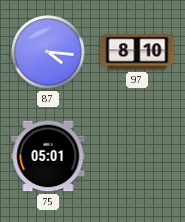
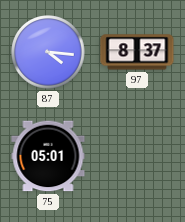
97: 8:10 -> 8:37
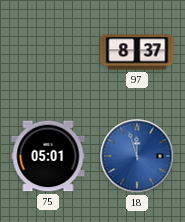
87: 4:16 -> none
18: none -> 11:57
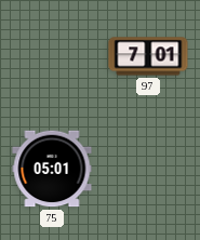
97: 8:37 -> 7:01
18: 11:57 -> none
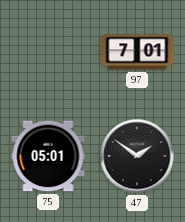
47: none -> 1:51
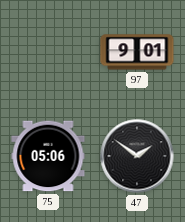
97: 7:01 -> 9:01
75: 05:01 -> 05:06
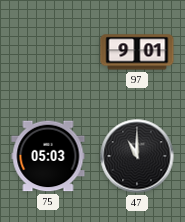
75: 05:06 -> 05:03
47: 1:51 -> 11:00
